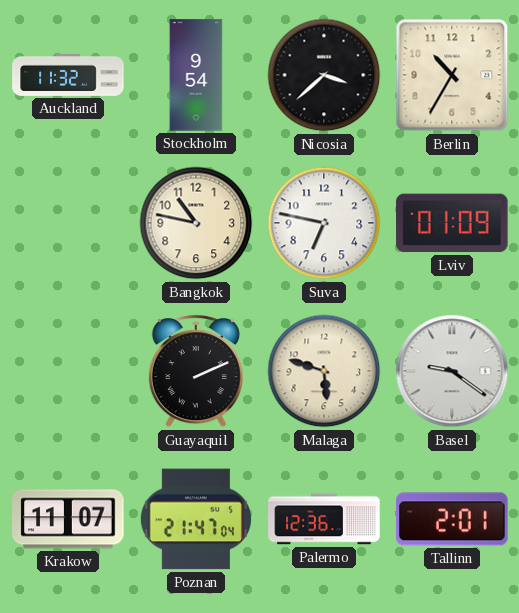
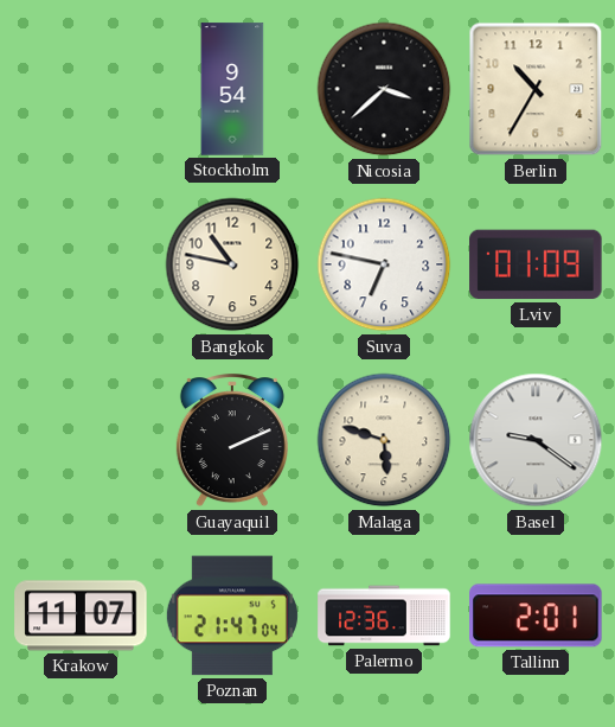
Auckland: 11:32 -> none
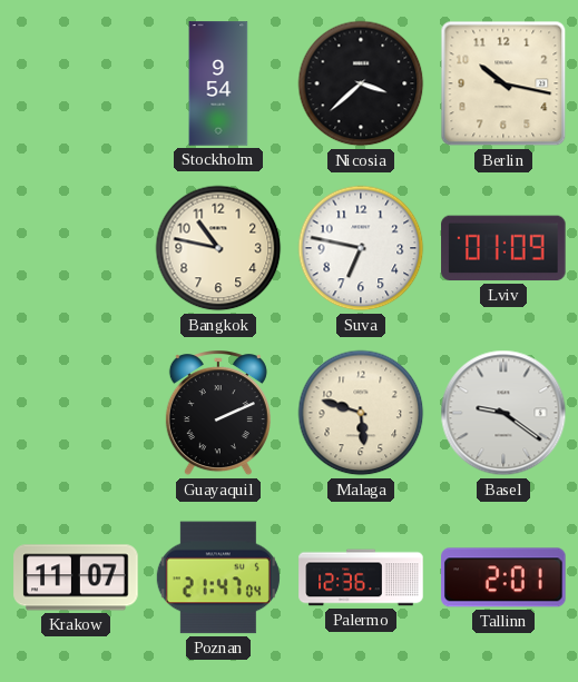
Berlin: 10:35 -> 10:17
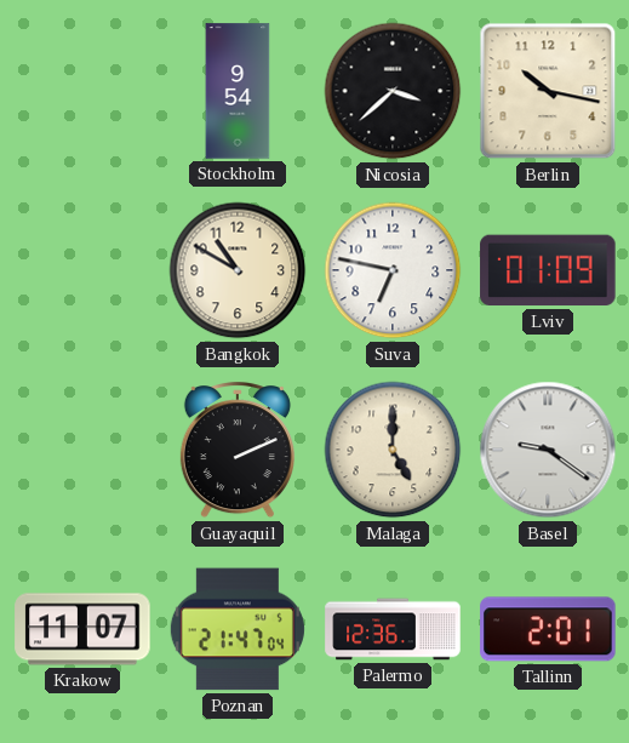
Bangkok: 10:47 -> 10:50
Malaga: 5:48 -> 5:00
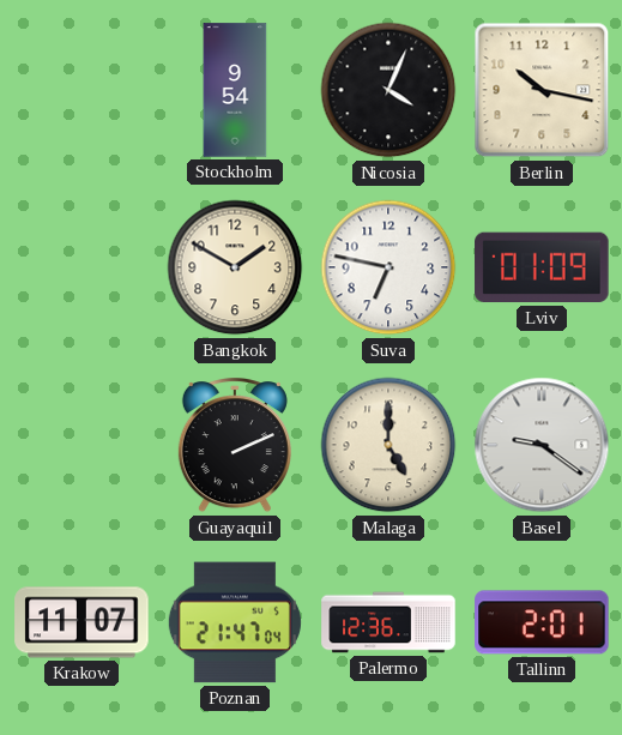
Nicosia: 3:38 -> 4:04
Bangkok: 10:50 -> 1:50
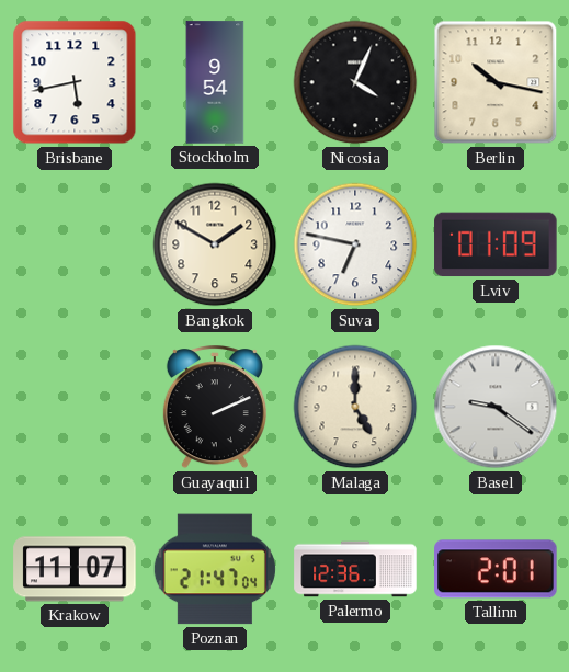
Brisbane: none -> 5:43
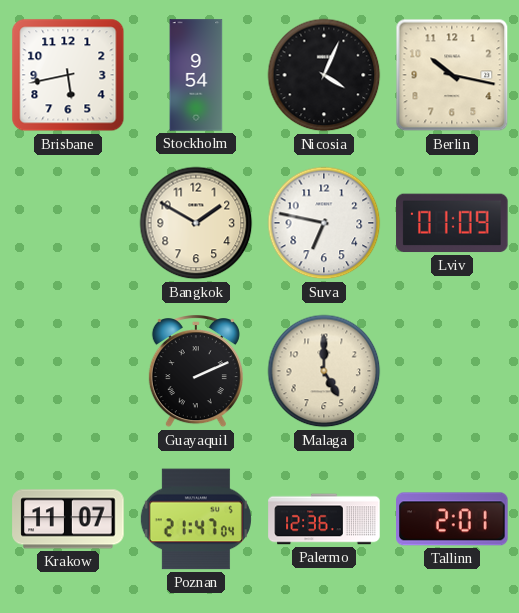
Basel: 9:21 -> none
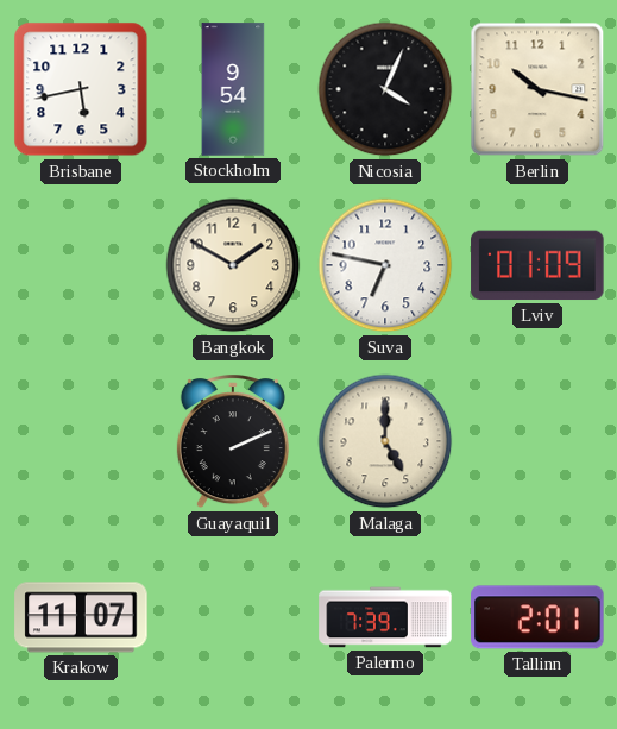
Poznan: 21:47 -> none
Palermo: 12:36 -> 7:39
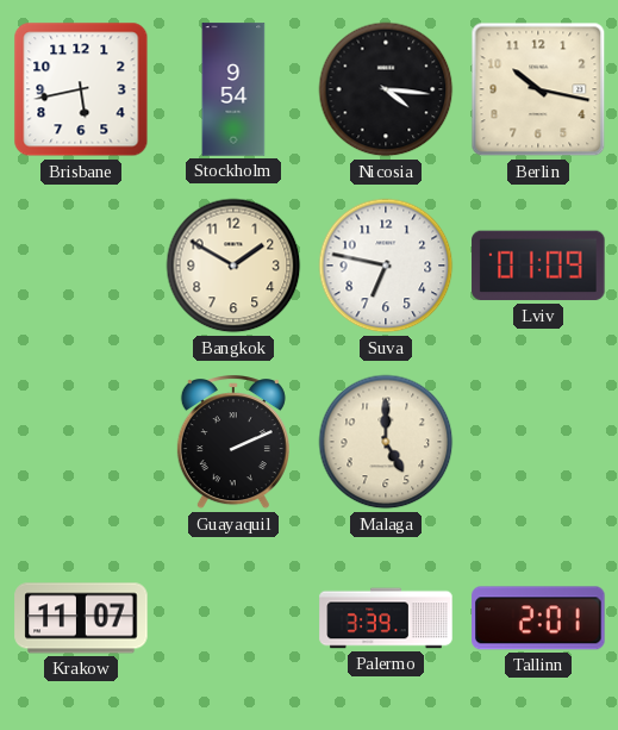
Nicosia: 4:04 -> 4:16
Palermo: 7:39 -> 3:39
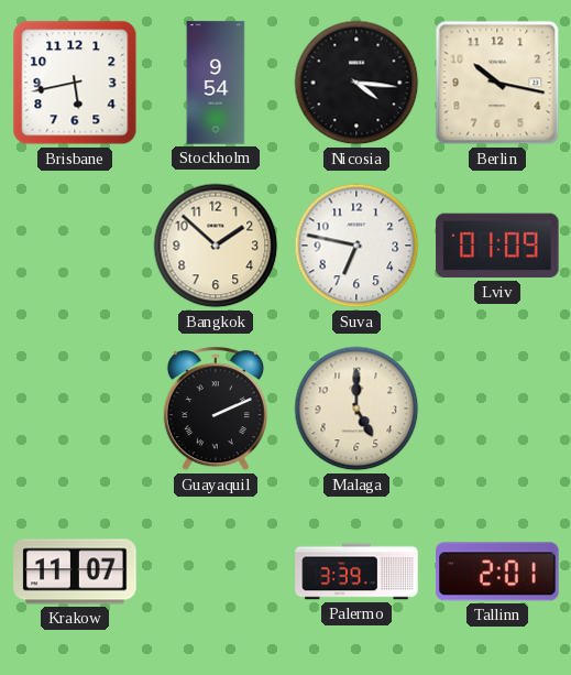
Bangkok: 1:50 -> 1:52
